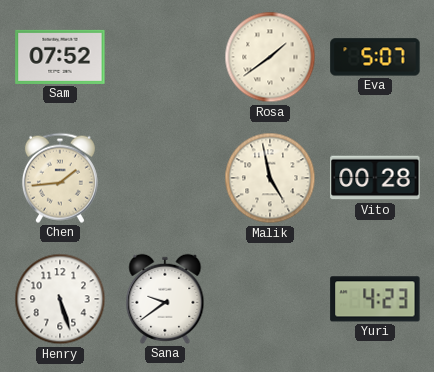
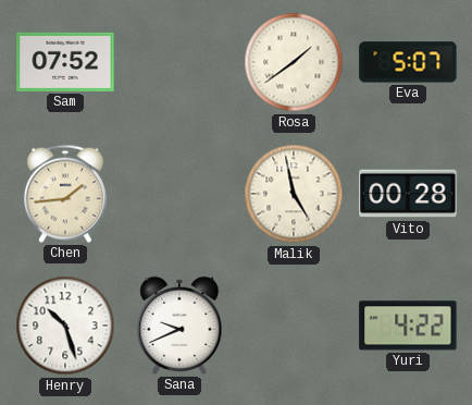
Henry: 5:27 -> 10:27
Sana: 9:39 -> 9:41
Yuri: 4:23 -> 4:22
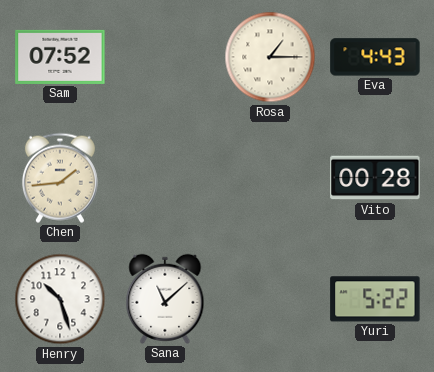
Rosa: 1:39 -> 1:15
Eva: 5:07 -> 4:43
Malik: 4:58 -> none
Sana: 9:41 -> 11:08
Yuri: 4:22 -> 5:22
